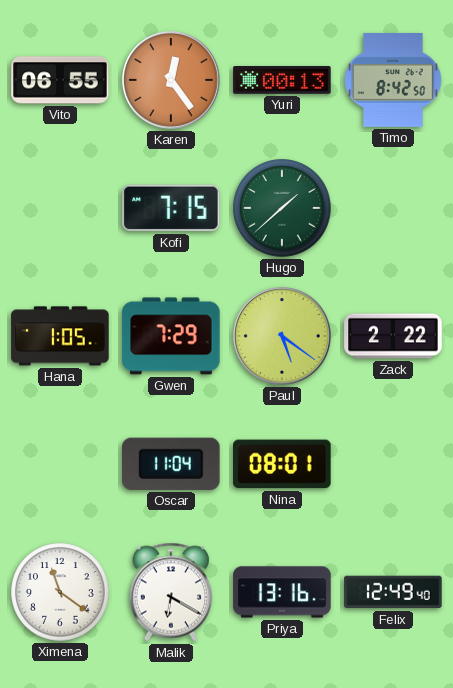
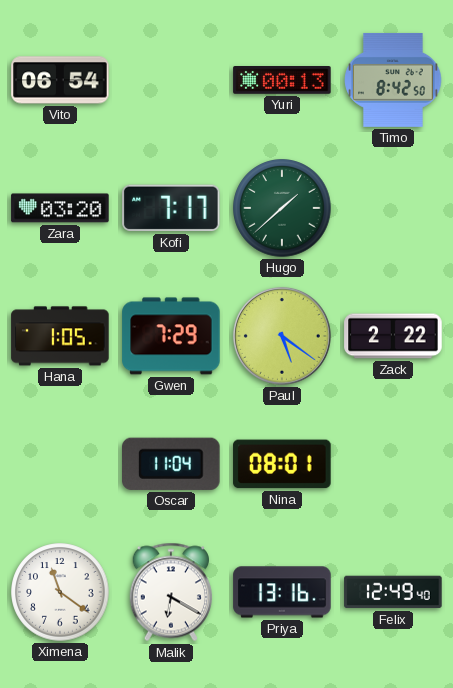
Vito: 06:55 -> 06:54
Karen: 12:24 -> none
Zara: none -> 03:20
Kofi: 7:15 -> 7:17
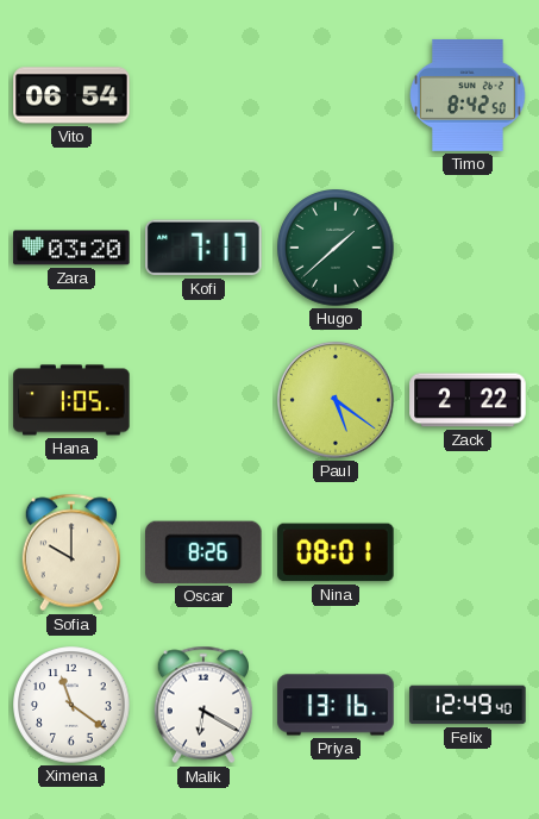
Yuri: 00:13 -> none
Gwen: 7:29 -> none
Sofia: none -> 10:00
Oscar: 11:04 -> 8:26
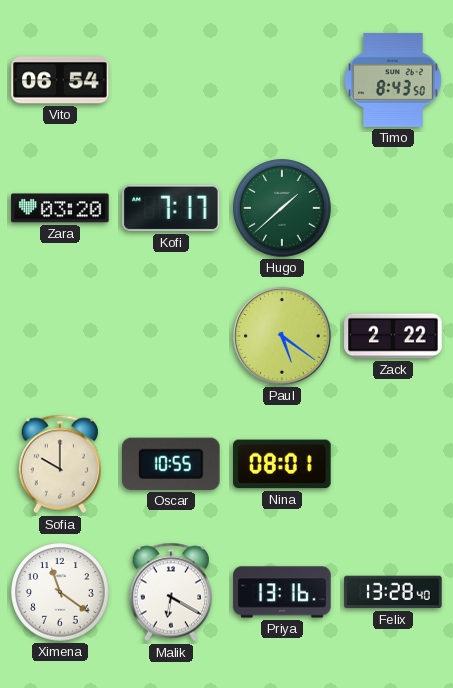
Timo: 8:42 -> 8:43
Hana: 1:05 -> none
Oscar: 8:26 -> 10:55
Felix: 12:49 -> 13:28
